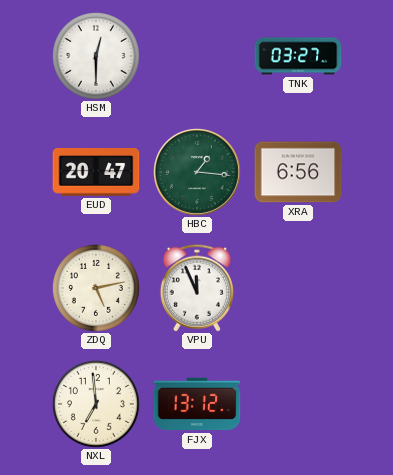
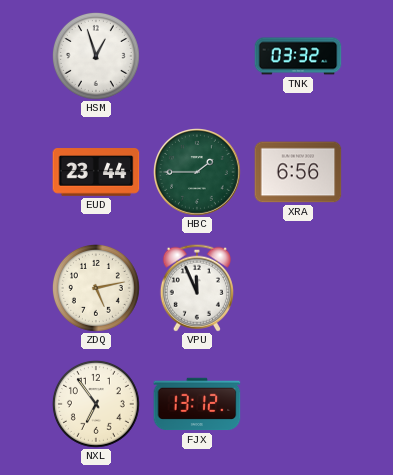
HSM: 12:30 -> 12:57
TNK: 03:27 -> 03:32
EUD: 20:47 -> 23:44
HBC: 1:16 -> 1:45
NXL: 6:59 -> 6:54
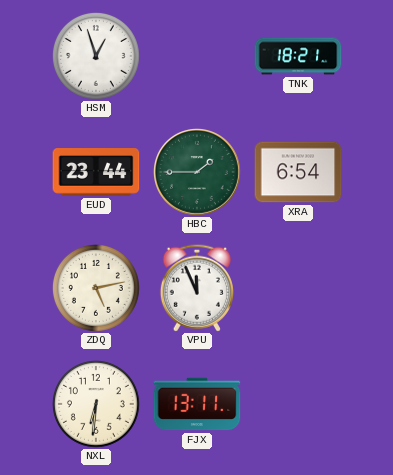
TNK: 03:32 -> 18:21
XRA: 6:56 -> 6:54
NXL: 6:54 -> 6:31
FJX: 13:12 -> 13:11
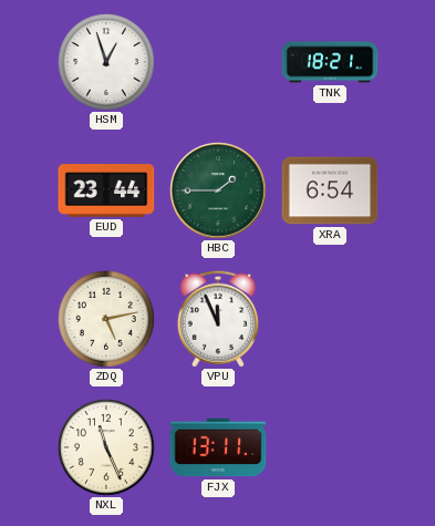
NXL: 6:31 -> 11:26
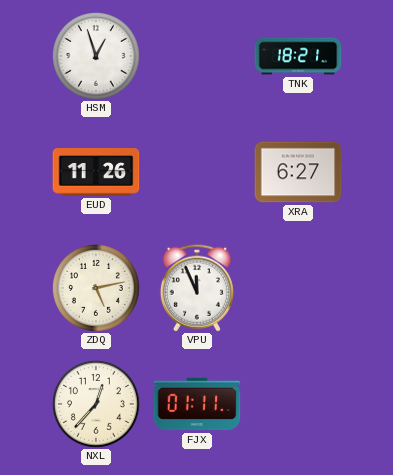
EUD: 23:44 -> 11:26
HBC: 1:45 -> none
XRA: 6:54 -> 6:27
NXL: 11:26 -> 12:37
FJX: 13:11 -> 01:11
